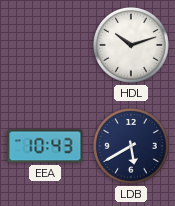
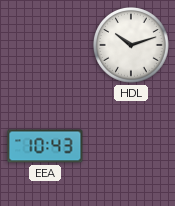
LDB: 5:40 -> none
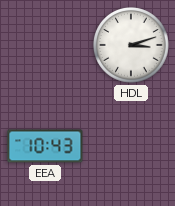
HDL: 10:12 -> 3:12
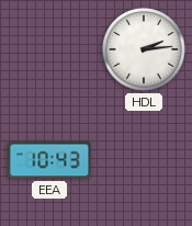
HDL: 3:12 -> 2:14
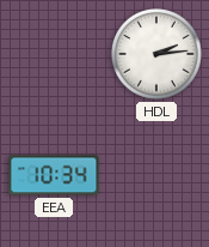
EEA: 10:43 -> 10:34
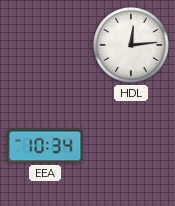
HDL: 2:14 -> 12:14
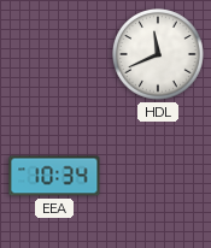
HDL: 12:14 -> 11:41
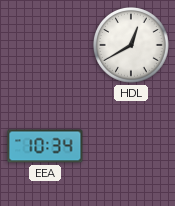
HDL: 11:41 -> 12:40
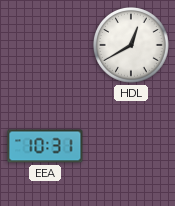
EEA: 10:34 -> 10:31
